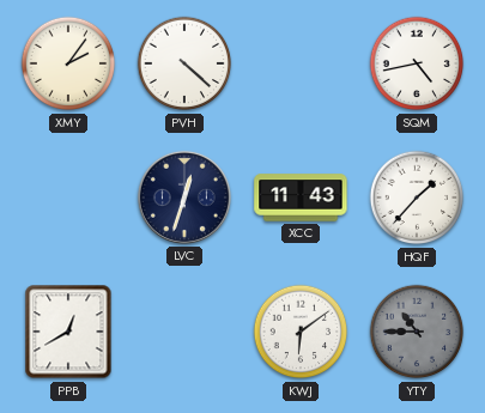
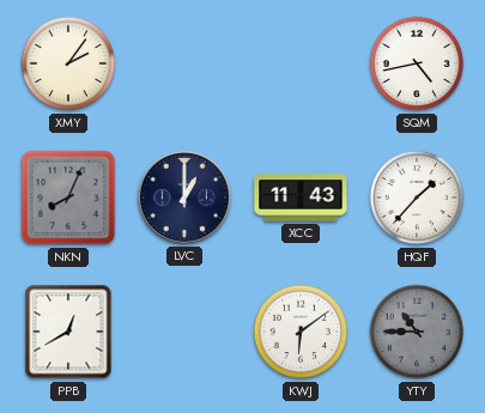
PVH: 4:22 -> none
NKN: none -> 8:04
LVC: 12:33 -> 1:00
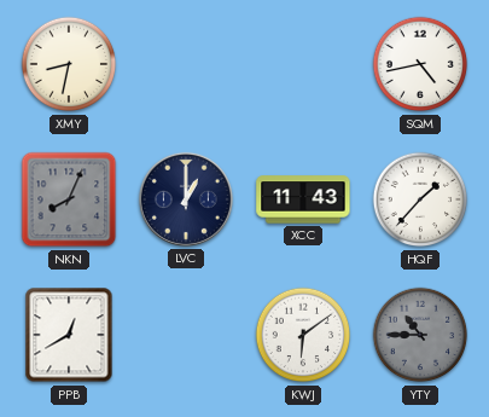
XMY: 2:06 -> 8:32
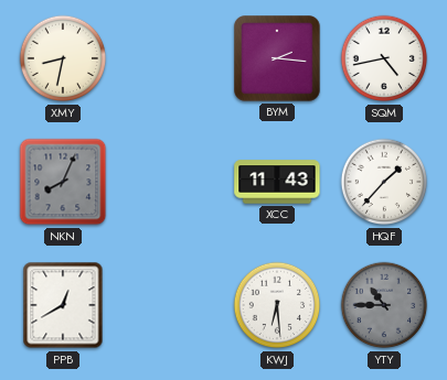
BYM: none -> 2:16
LVC: 1:00 -> none
KWJ: 6:09 -> 6:29
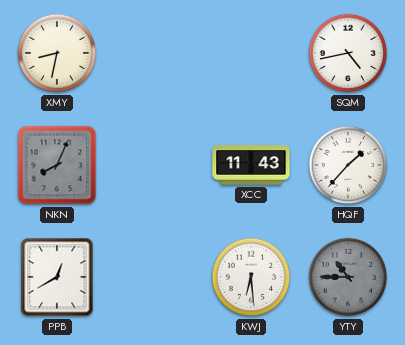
BYM: 2:16 -> none
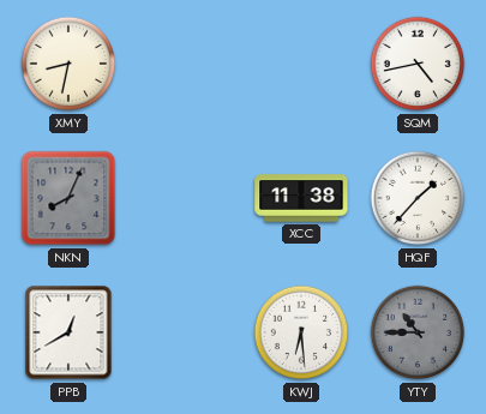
XCC: 11:43 -> 11:38
